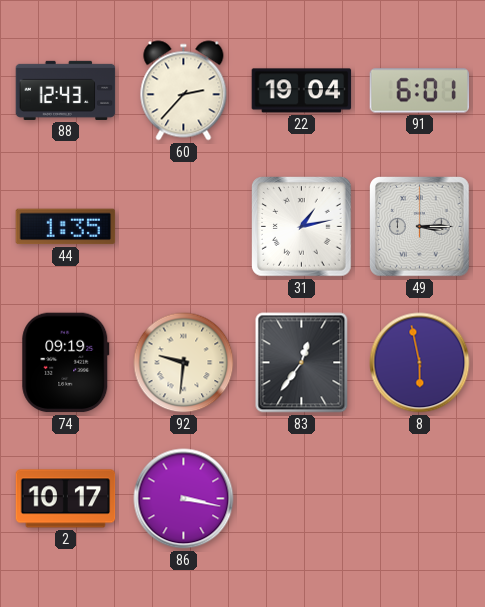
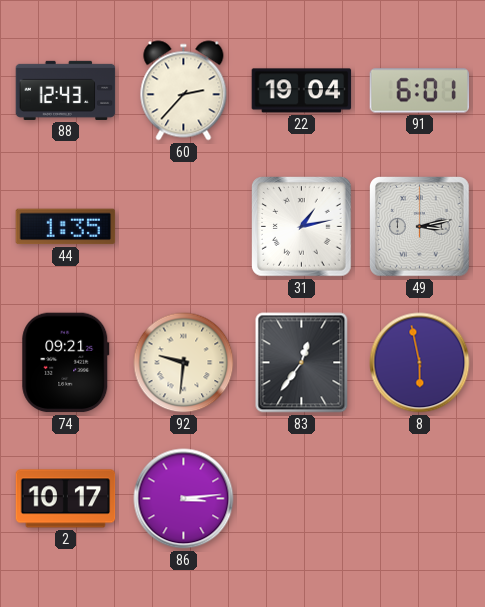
49: 3:15 -> 3:13
74: 09:19 -> 09:21
86: 3:17 -> 3:14
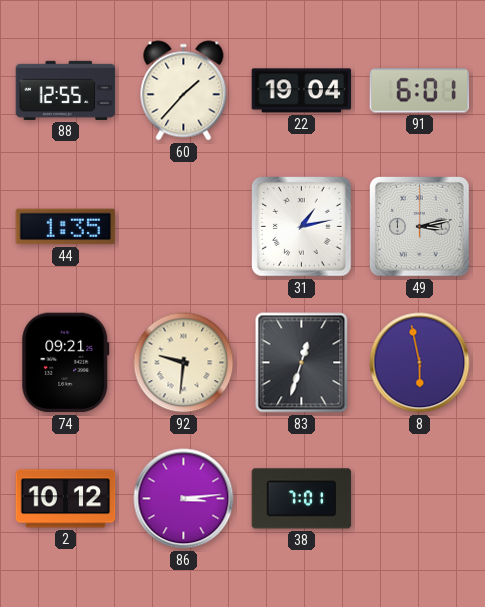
88: 12:43 -> 12:55
60: 2:37 -> 1:37
83: 12:36 -> 12:33
2: 10:17 -> 10:12
38: none -> 7:01
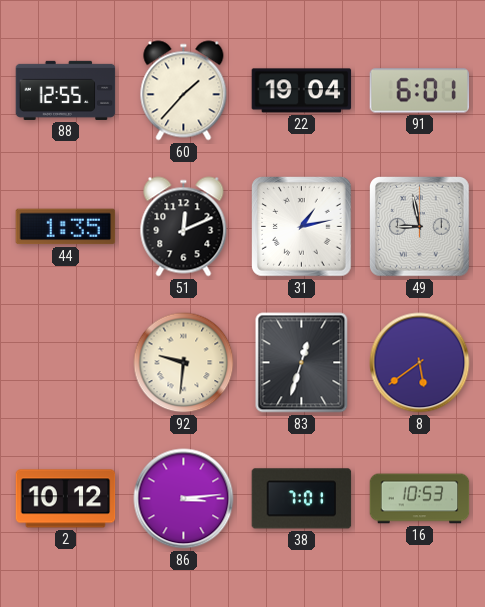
51: none -> 12:11
49: 3:13 -> 8:58
74: 09:21 -> none
8: 5:58 -> 5:39
16: none -> 10:53
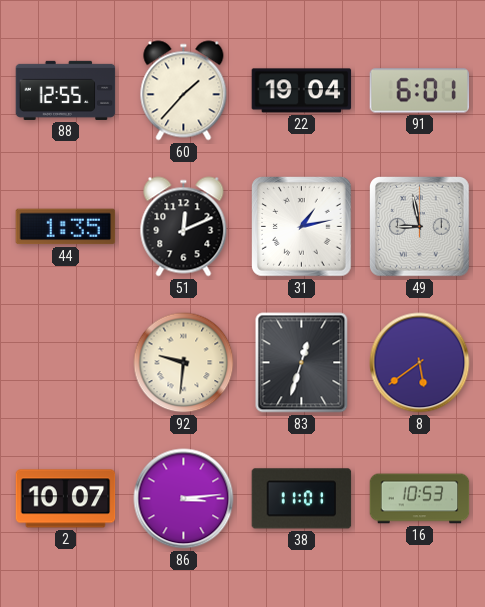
2: 10:12 -> 10:07
38: 7:01 -> 11:01
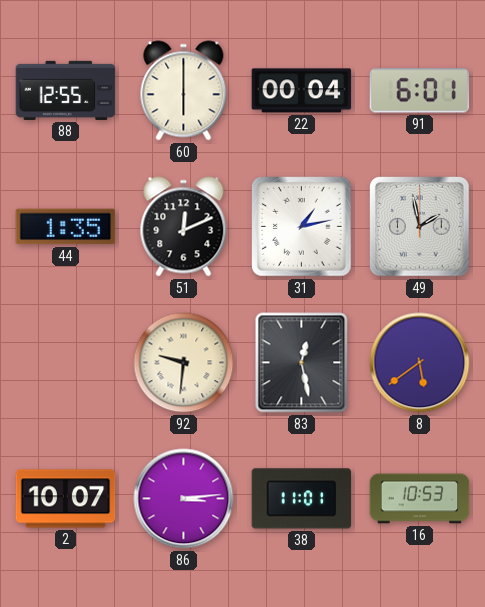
60: 1:37 -> 6:00
22: 19:04 -> 00:04
49: 8:58 -> 1:58
83: 12:33 -> 12:28
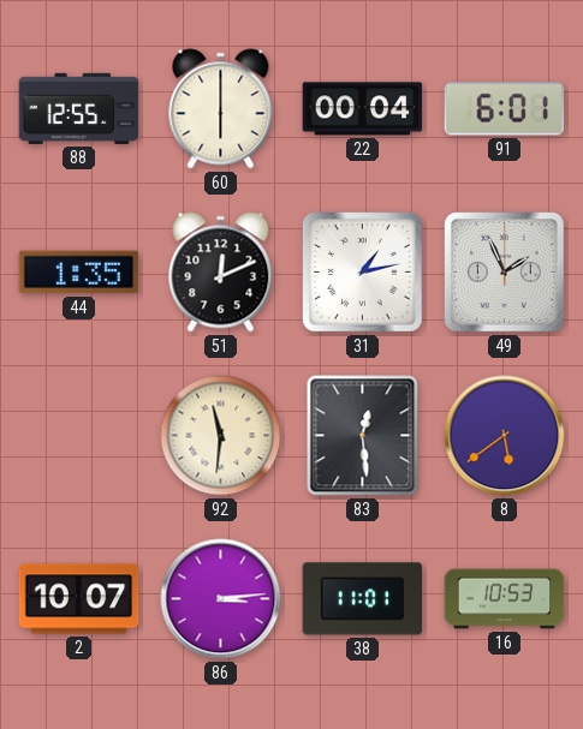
49: 1:58 -> 1:56
92: 9:31 -> 11:31
83: 12:28 -> 12:29
